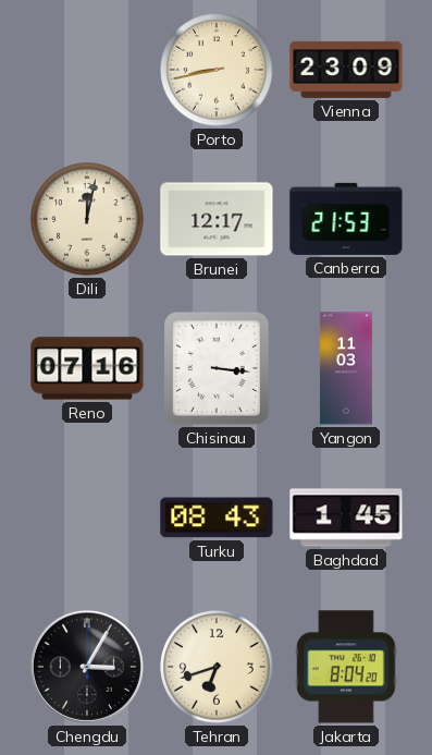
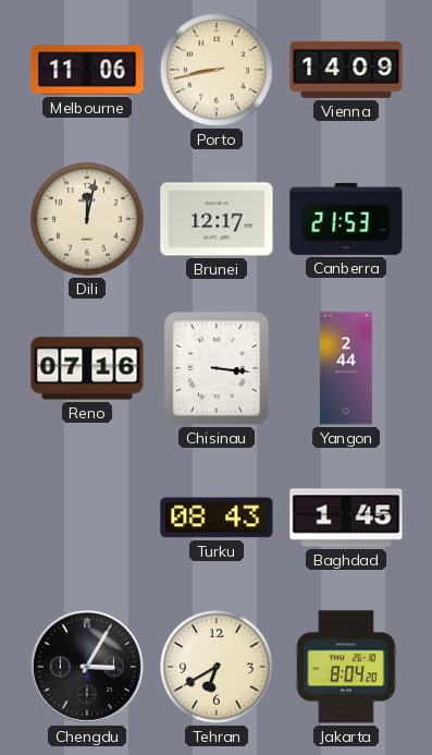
Melbourne: none -> 11:06
Vienna: 23:09 -> 14:09
Yangon: 11:03 -> 2:44
Tehran: 6:42 -> 6:40
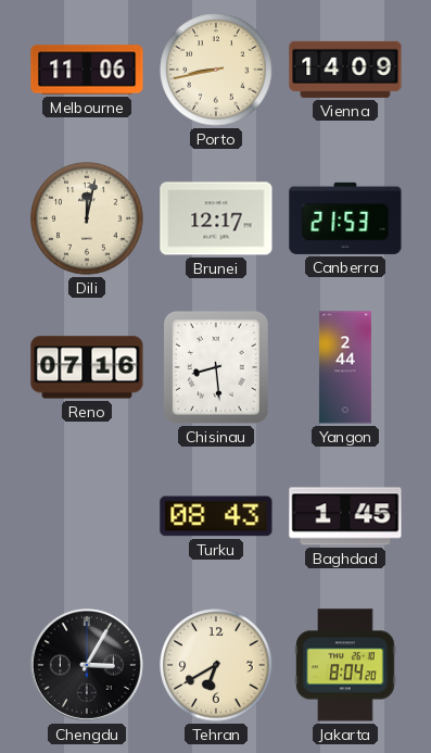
Chisinau: 3:16 -> 8:29
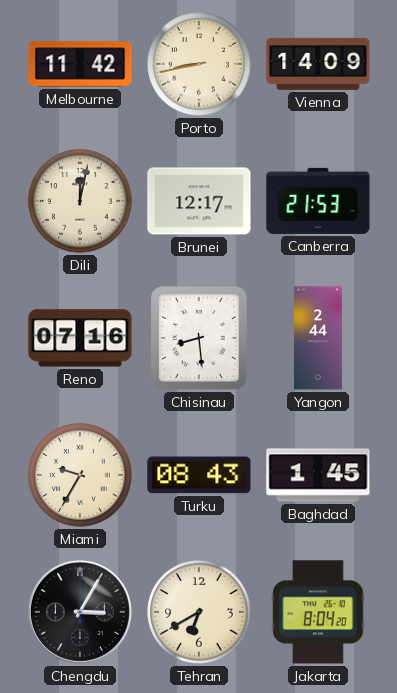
Melbourne: 11:06 -> 11:42
Miami: none -> 9:35
